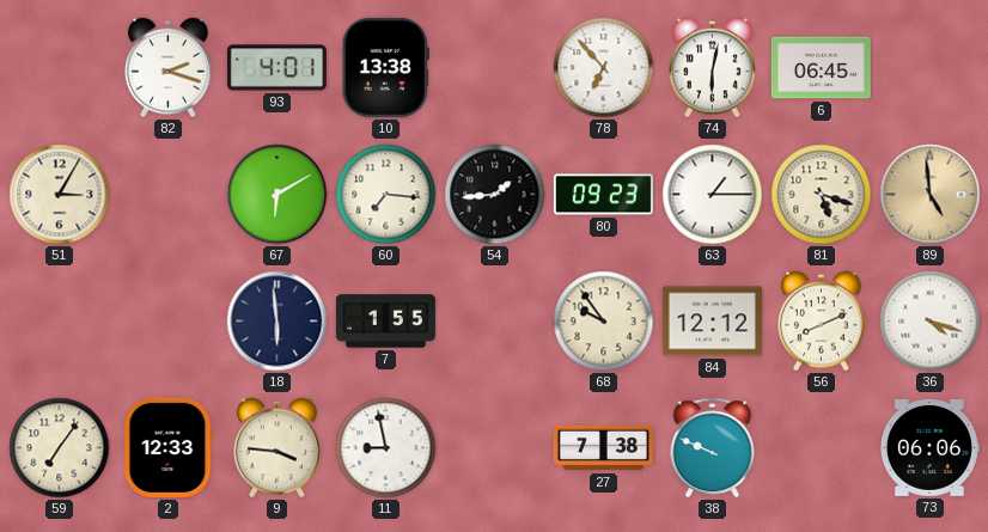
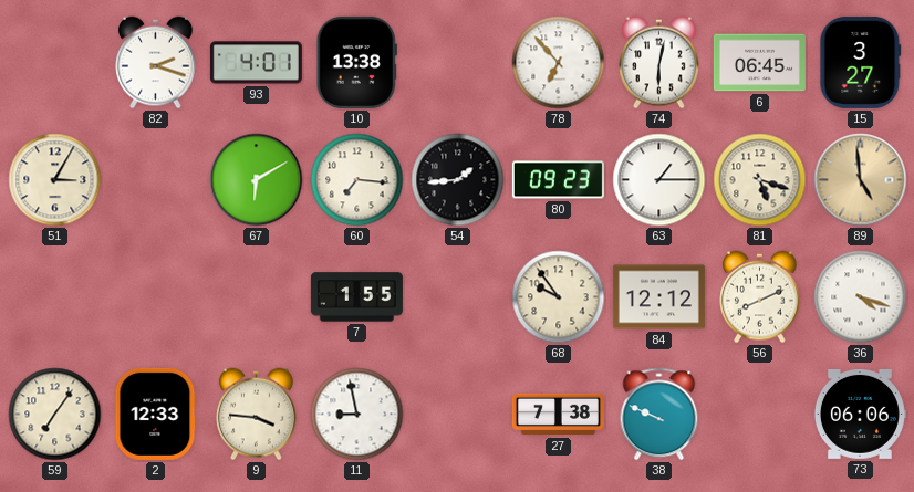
15: none -> 3:27
18: 5:59 -> none
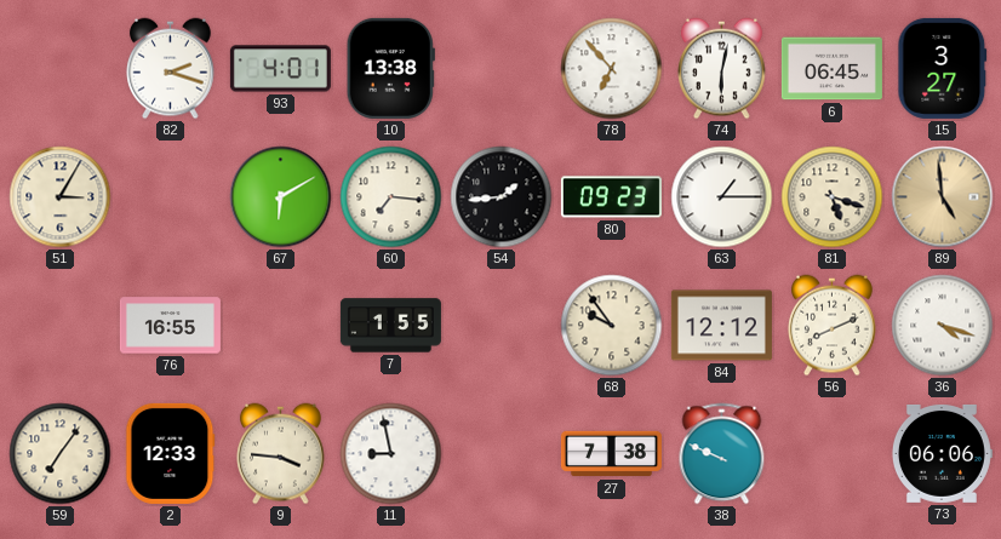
76: none -> 16:55
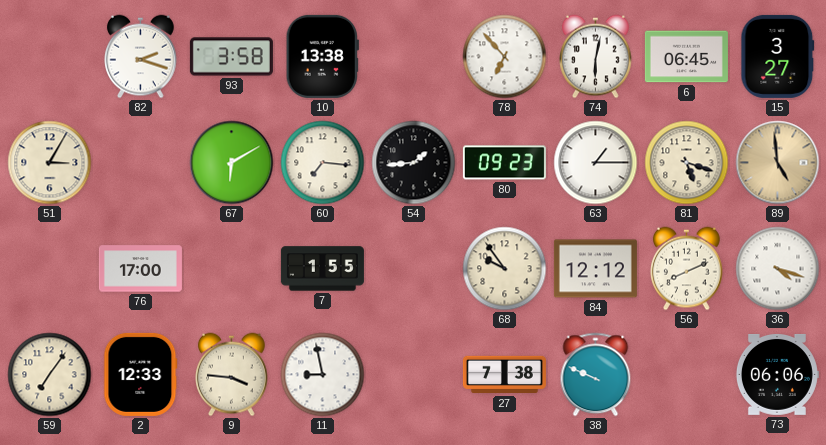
93: 4:01 -> 3:58
76: 16:55 -> 17:00
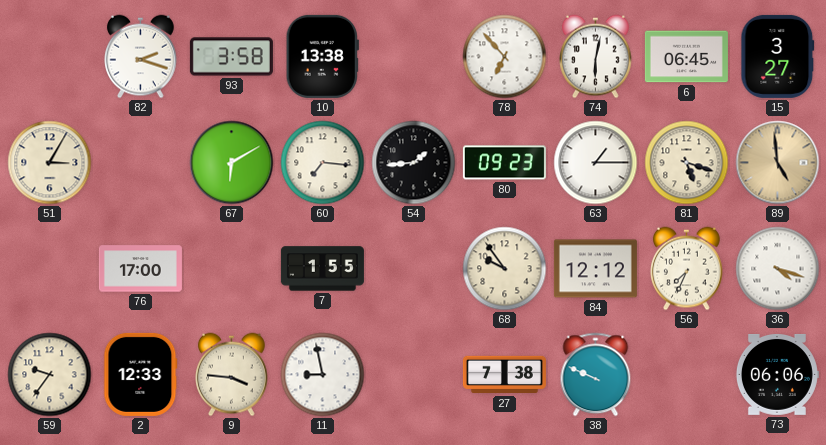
56: 8:11 -> 7:34
59: 7:06 -> 9:36
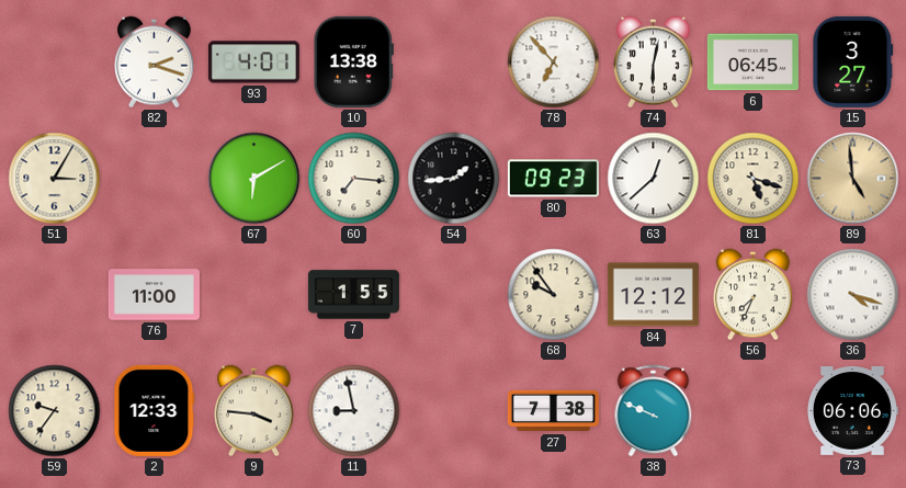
93: 3:58 -> 4:01
63: 1:15 -> 12:38
76: 17:00 -> 11:00
